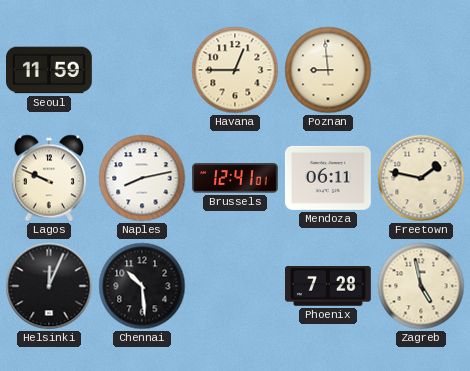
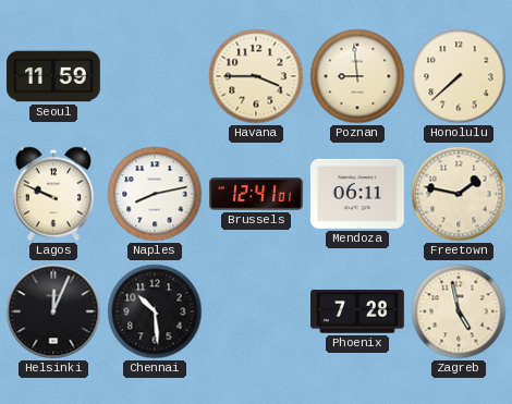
Havana: 12:45 -> 3:45
Honolulu: none -> 7:38
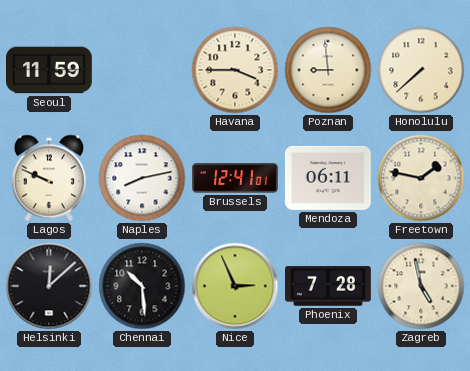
Helsinki: 12:04 -> 12:08
Nice: none -> 2:56
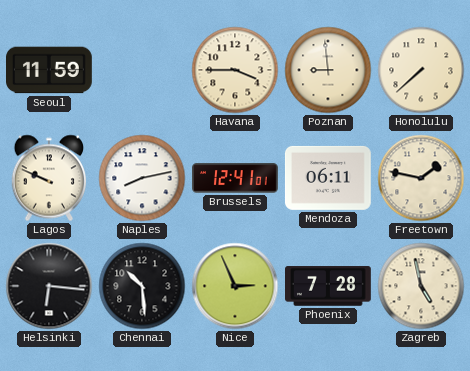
Helsinki: 12:08 -> 6:16
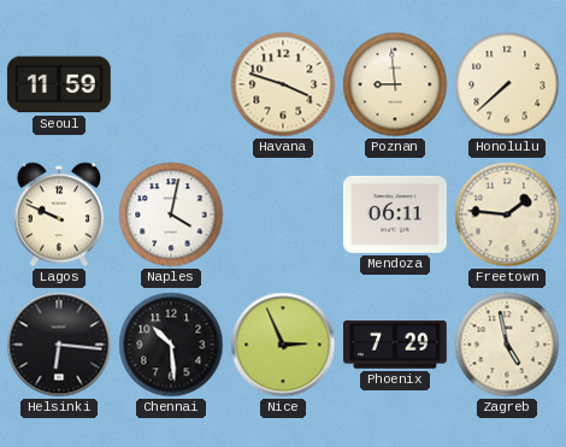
Havana: 3:45 -> 3:48
Naples: 8:13 -> 4:02
Brussels: 12:41 -> none
Freetown: 1:47 -> 1:46
Phoenix: 7:28 -> 7:29
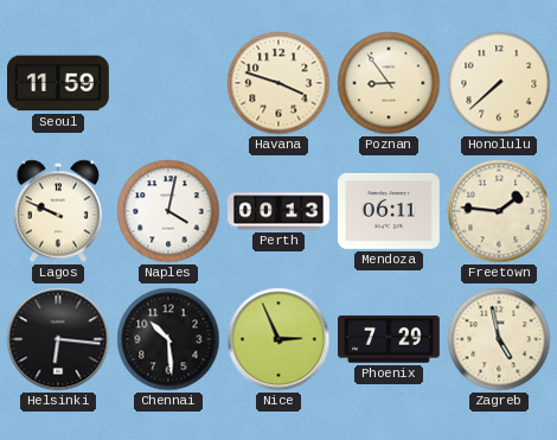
Poznan: 8:59 -> 8:54
Perth: none -> 00:13
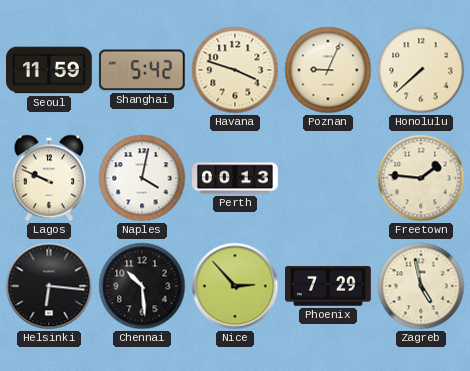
Shanghai: none -> 5:42
Poznan: 8:54 -> 9:04
Mendoza: 06:11 -> none
Nice: 2:56 -> 2:53
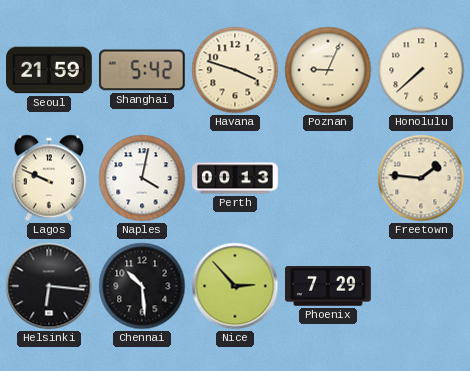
Seoul: 11:59 -> 21:59
Zagreb: 4:58 -> none
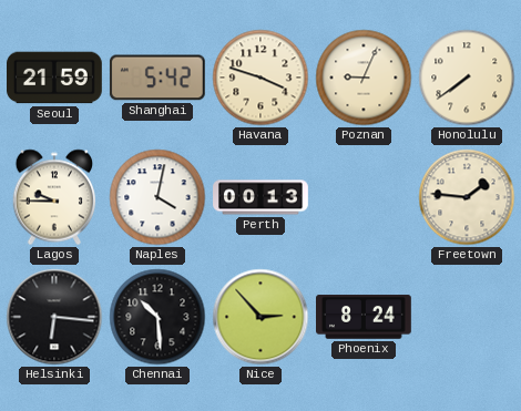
Honolulu: 7:38 -> 7:39
Lagos: 9:49 -> 9:45
Phoenix: 7:29 -> 8:24
